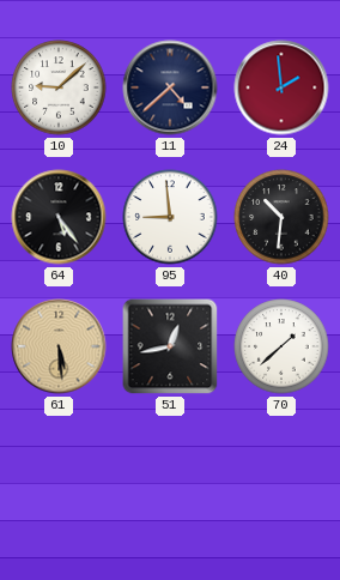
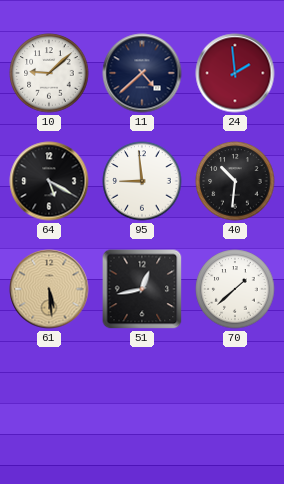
64: 5:24 -> 5:20
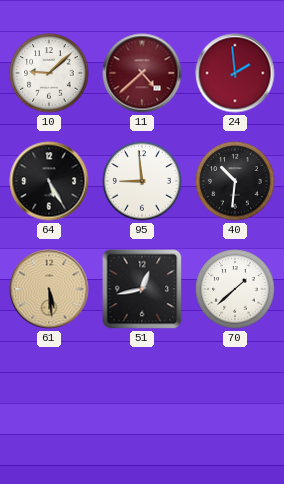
11 dial: navy -> burgundy
64: 5:20 -> 5:25
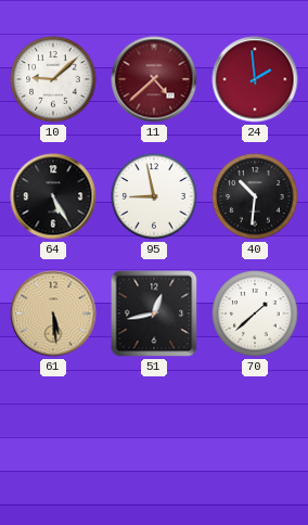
95: 8:59 -> 8:58
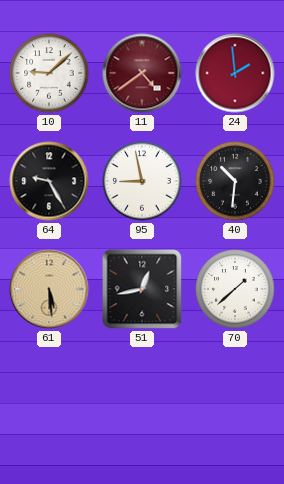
11: 4:38 -> 4:39
64: 5:25 -> 9:25
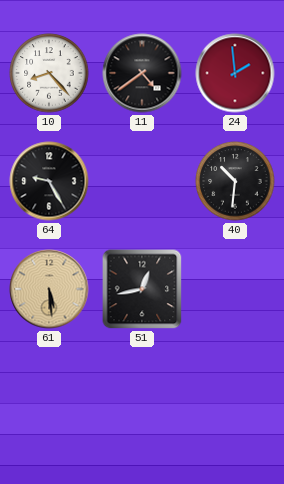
10: 9:08 -> 8:23
11 dial: burgundy -> black
95: 8:58 -> none
70: 1:38 -> none
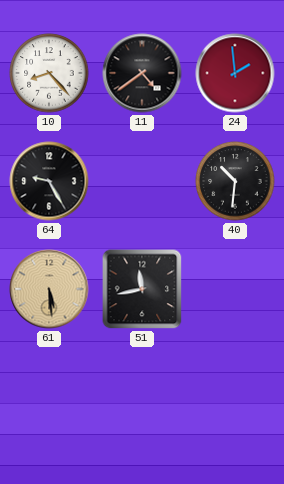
51: 12:43 -> 11:43
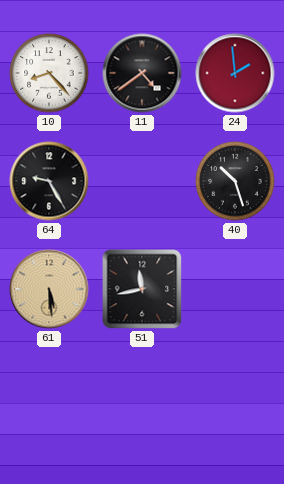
40: 10:31 -> 10:27
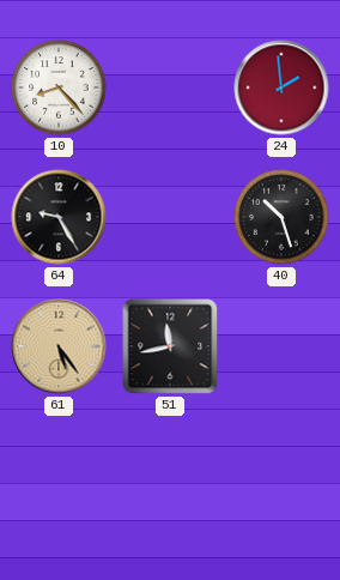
11: 4:39 -> none
61: 5:29 -> 5:24
